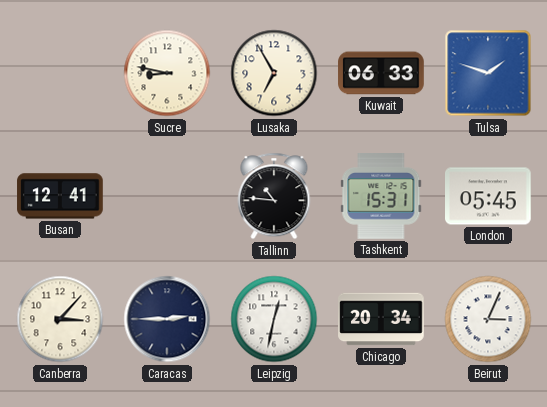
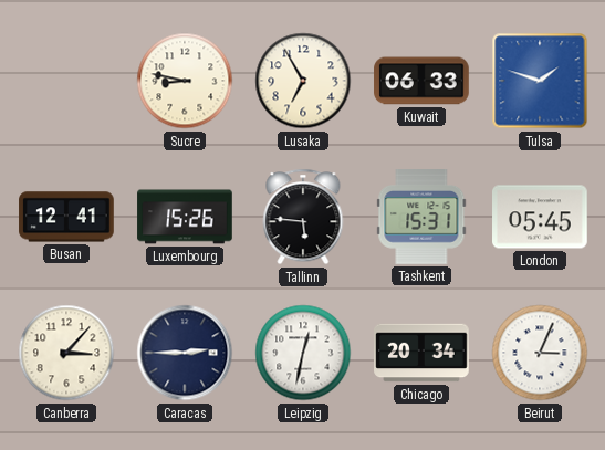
Luxembourg: none -> 15:26
Tallinn: 10:46 -> 5:46
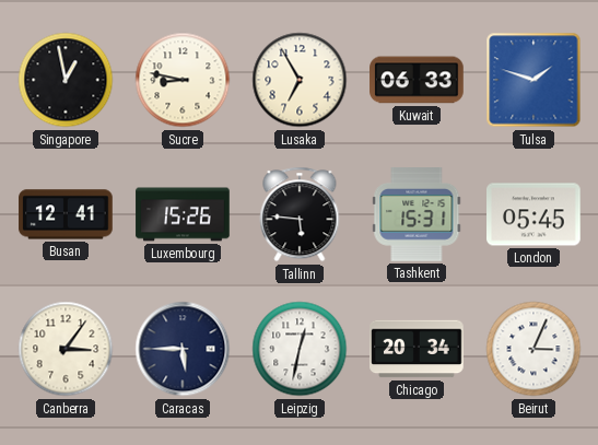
Singapore: none -> 12:58
Canberra: 3:07 -> 3:06
Caracas: 2:45 -> 5:45
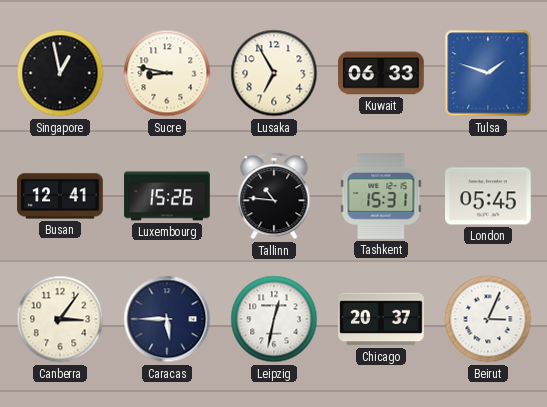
Tallinn: 5:46 -> 10:46
Chicago: 20:34 -> 20:37
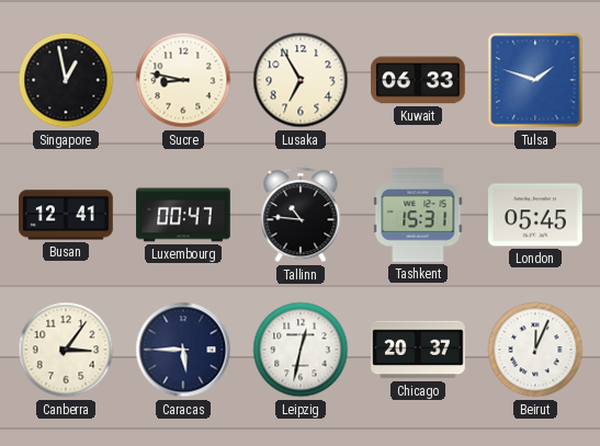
Luxembourg: 15:26 -> 00:47
Beirut: 3:04 -> 12:04
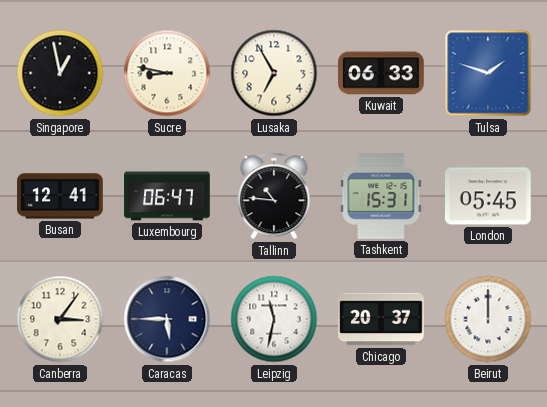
Luxembourg: 00:47 -> 06:47
Leipzig: 12:32 -> 11:32
Beirut: 12:04 -> 12:00
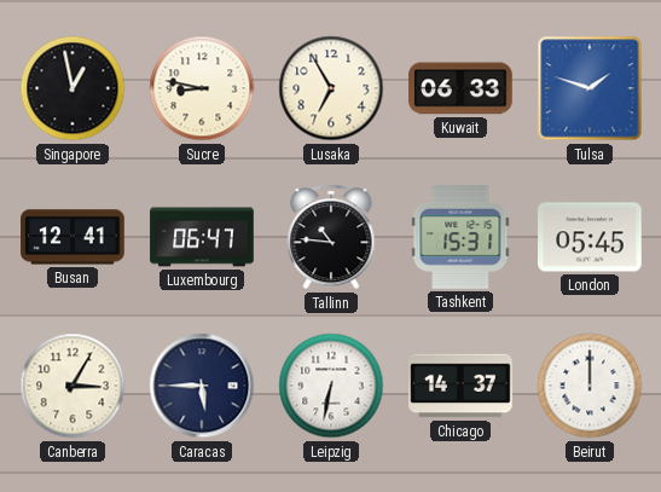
Canberra: 3:06 -> 3:05
Leipzig: 11:32 -> 6:32
Chicago: 20:37 -> 14:37
